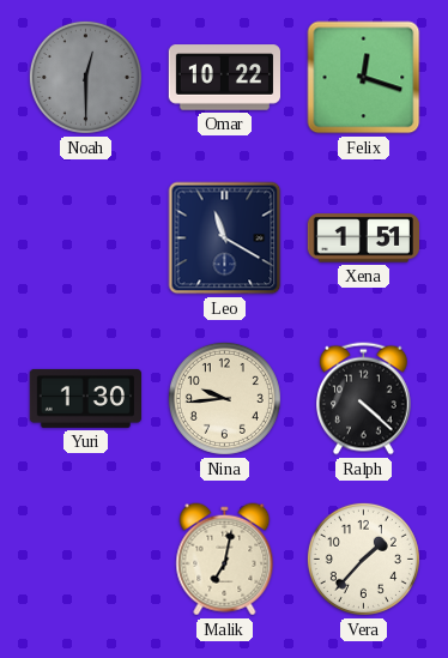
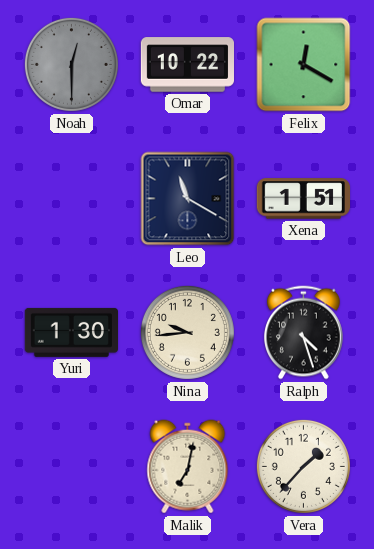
Felix: 12:18 -> 12:20
Ralph: 4:22 -> 4:27
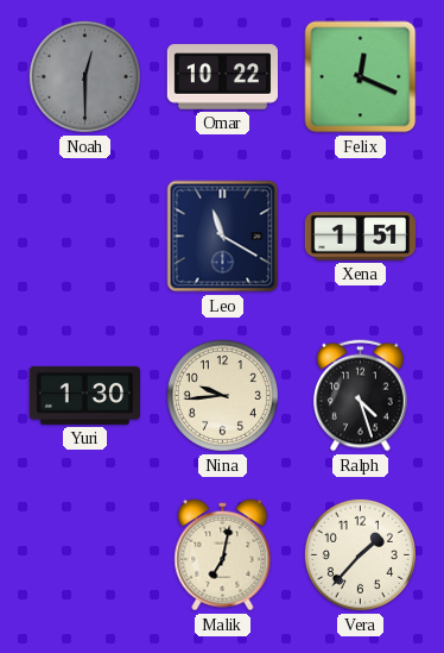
Felix: 12:20 -> 12:19
